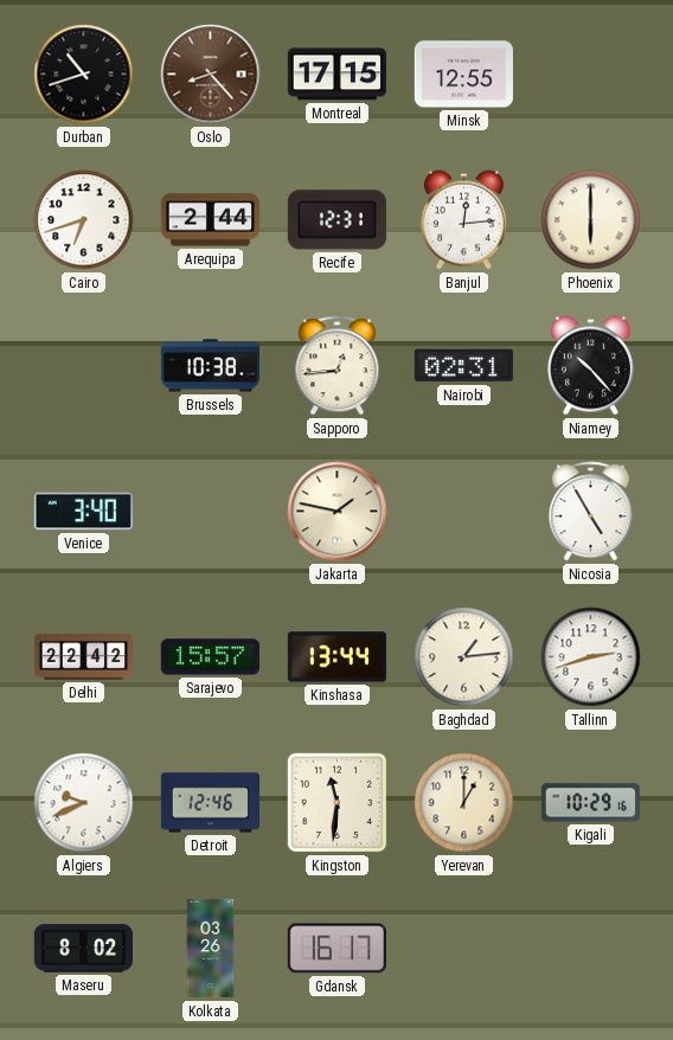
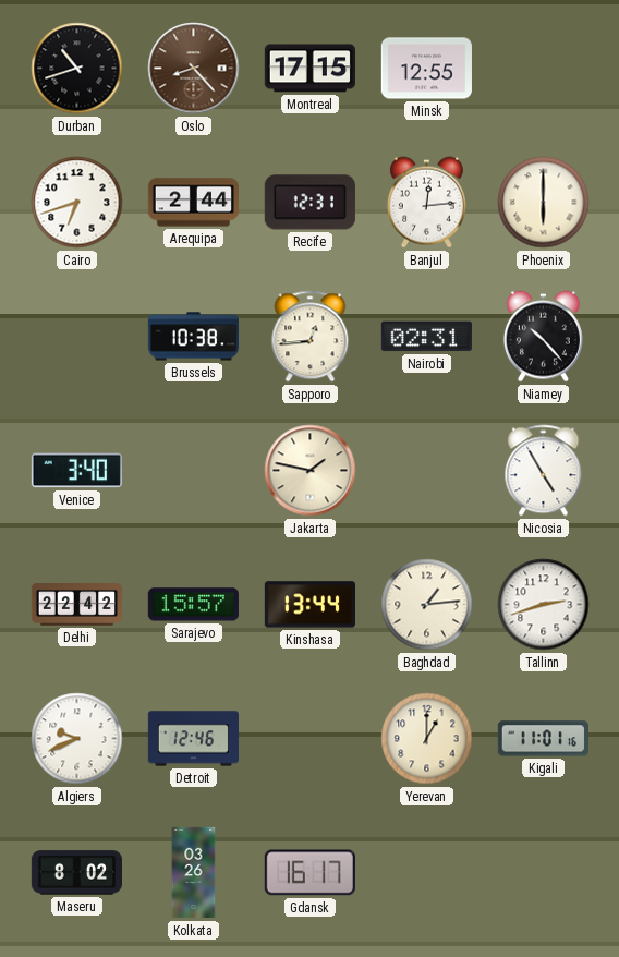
Kingston: 11:31 -> none
Kigali: 10:29 -> 11:01
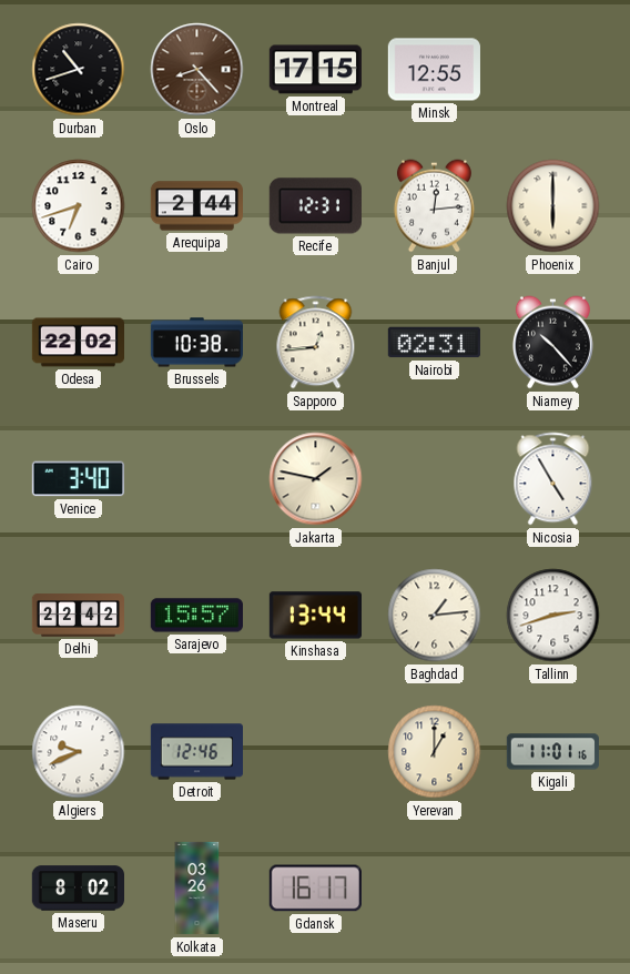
Odesa: none -> 22:02
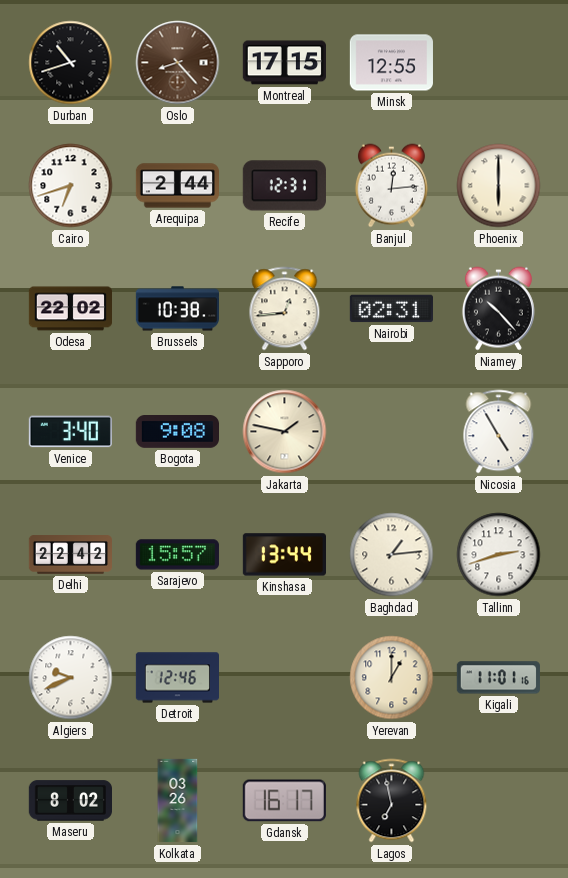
Bogota: none -> 9:08
Lagos: none -> 6:58
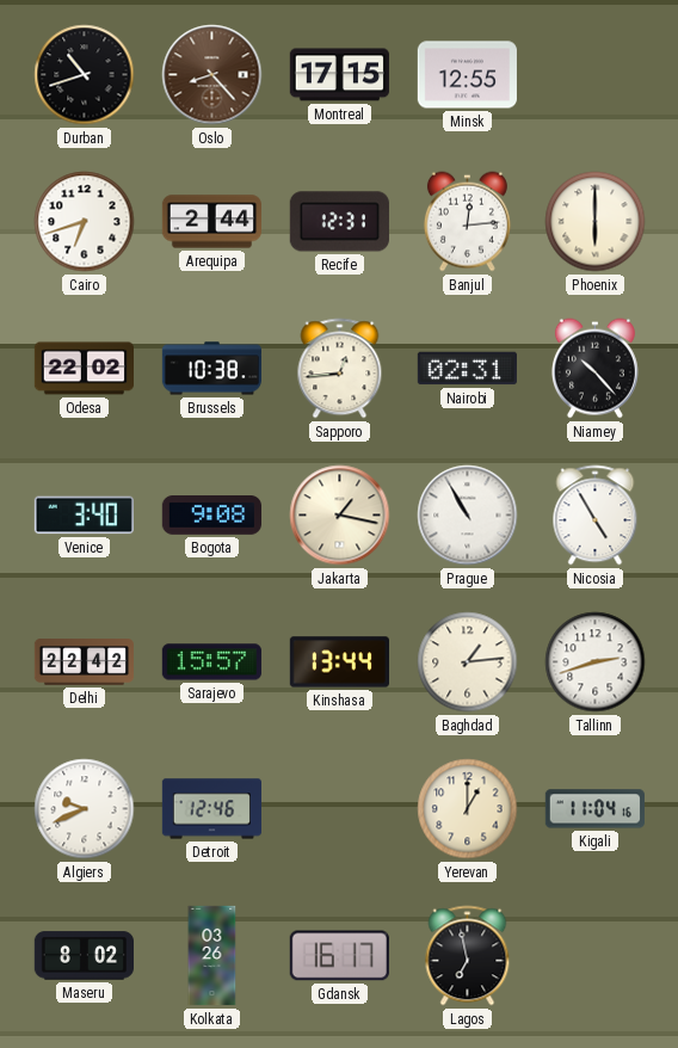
Jakarta: 1:47 -> 1:17
Prague: none -> 10:55
Kigali: 11:01 -> 11:04
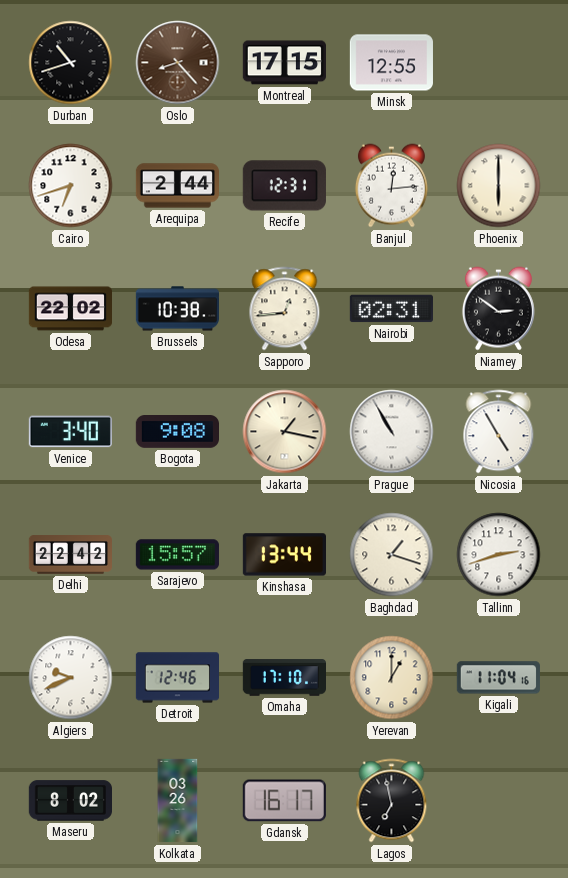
Niamey: 10:23 -> 2:51
Baghdad: 1:14 -> 1:18
Omaha: none -> 17:10
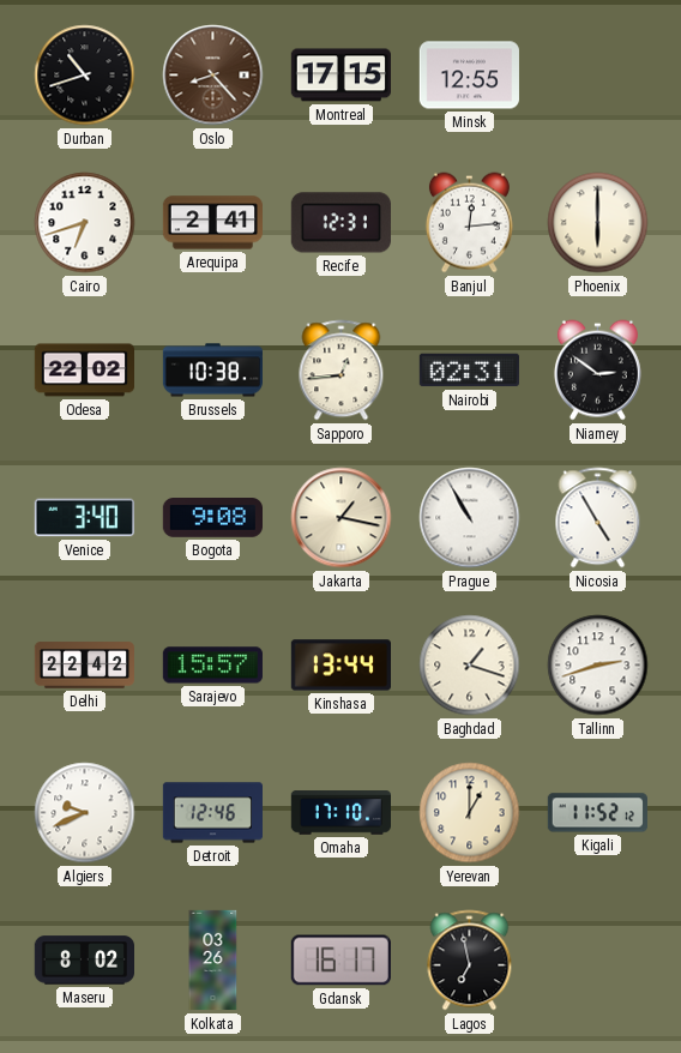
Arequipa: 2:44 -> 2:41
Kigali: 11:04 -> 11:52
